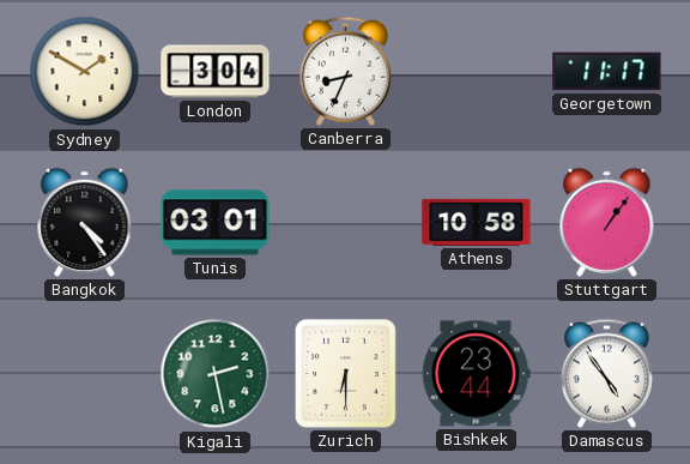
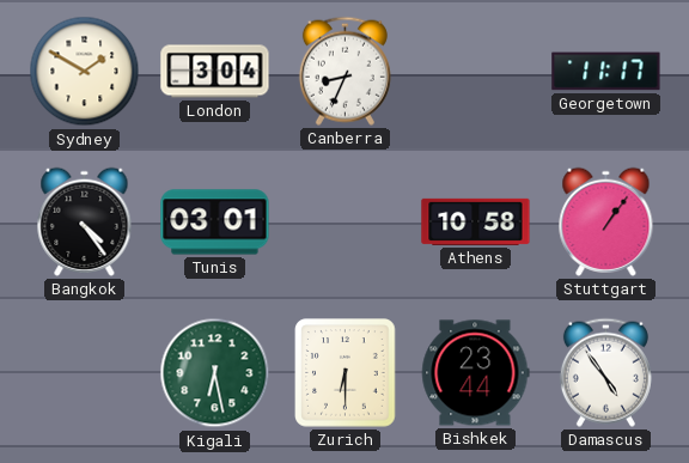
Kigali: 2:28 -> 6:28
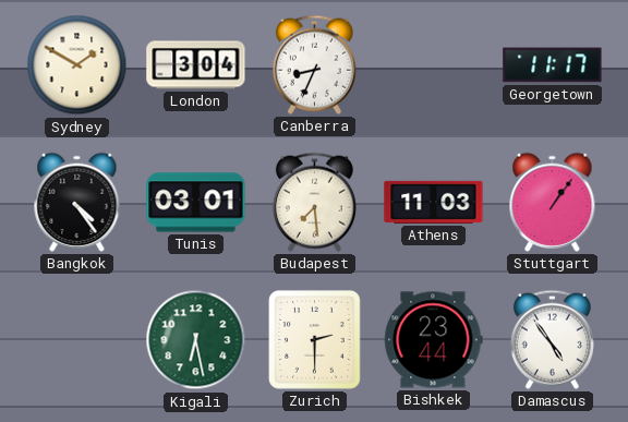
Budapest: none -> 7:29
Athens: 10:58 -> 11:03
Zurich: 6:30 -> 2:30
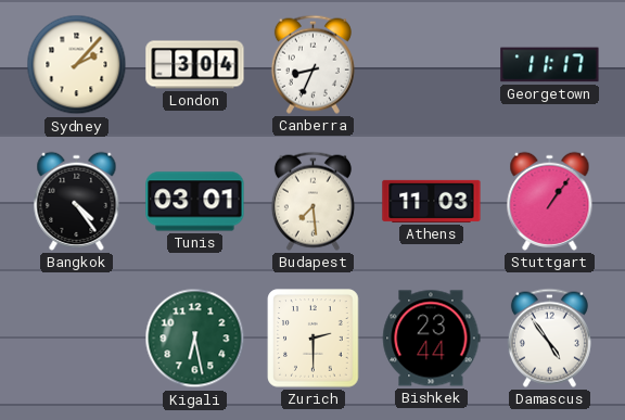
Sydney: 1:50 -> 2:07
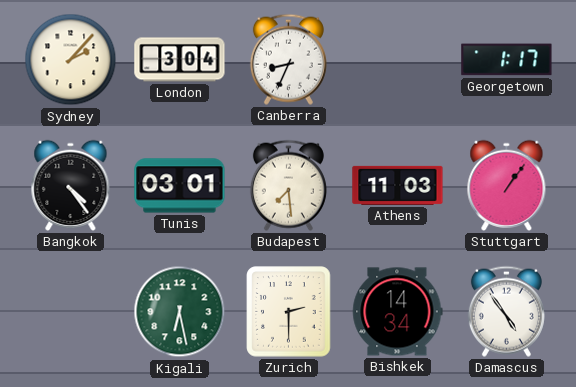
Georgetown: 11:17 -> 1:17
Bishkek: 23:44 -> 14:34
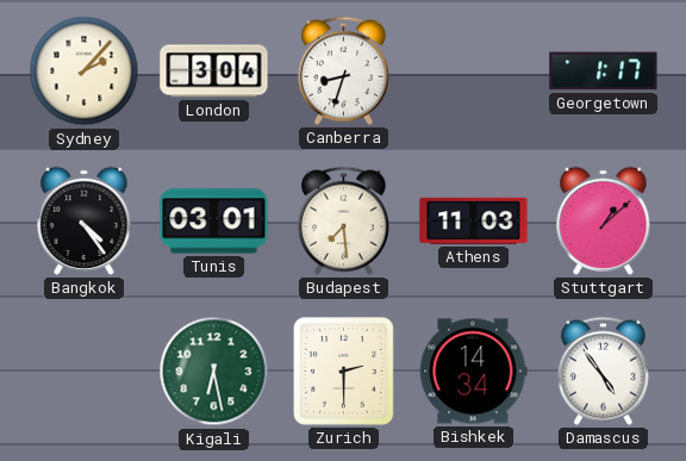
Canberra: 8:34 -> 8:33
Stuttgart: 1:06 -> 1:08
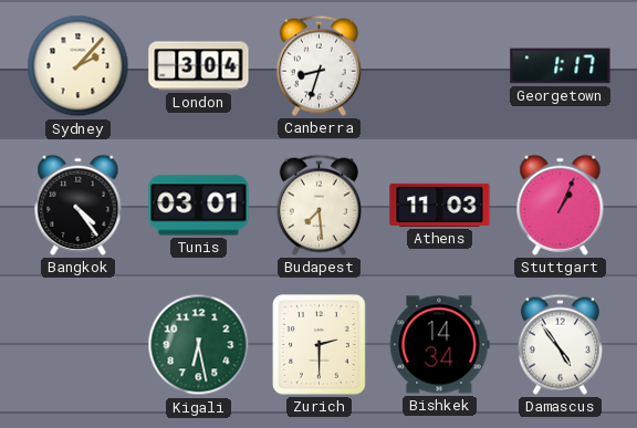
Stuttgart: 1:08 -> 1:04
